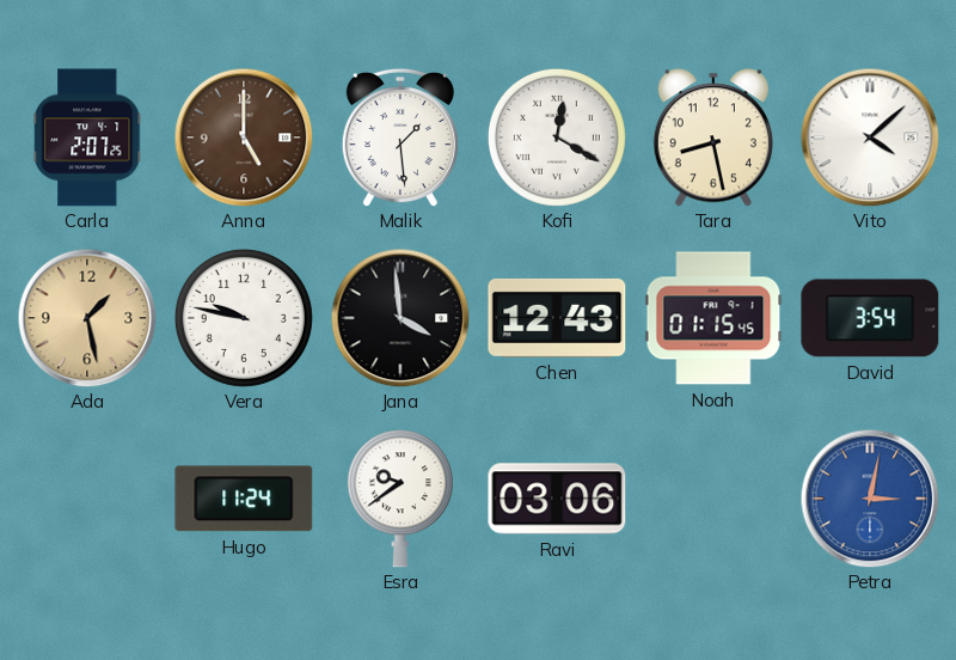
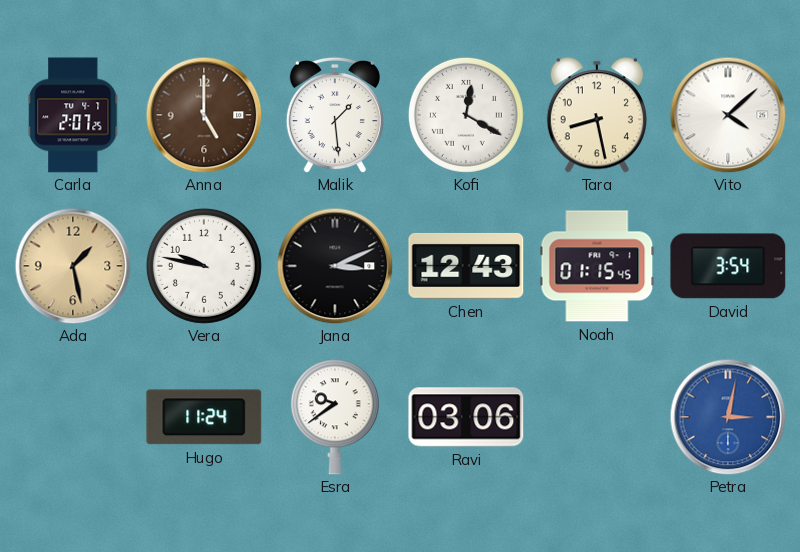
Jana: 3:59 -> 3:11
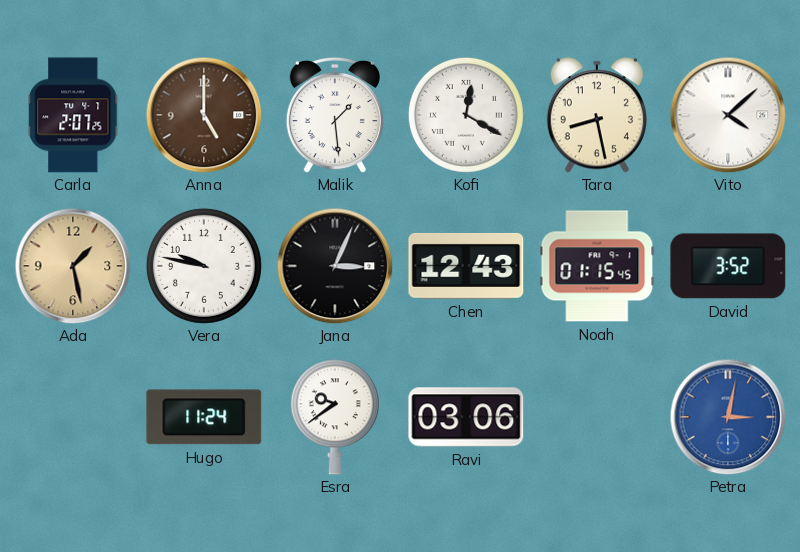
Jana: 3:11 -> 3:04
David: 3:54 -> 3:52
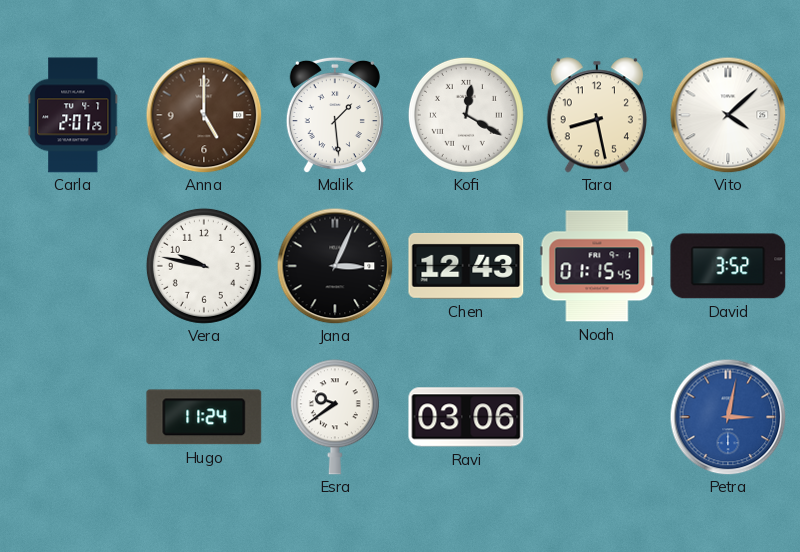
Ada: 1:28 -> none
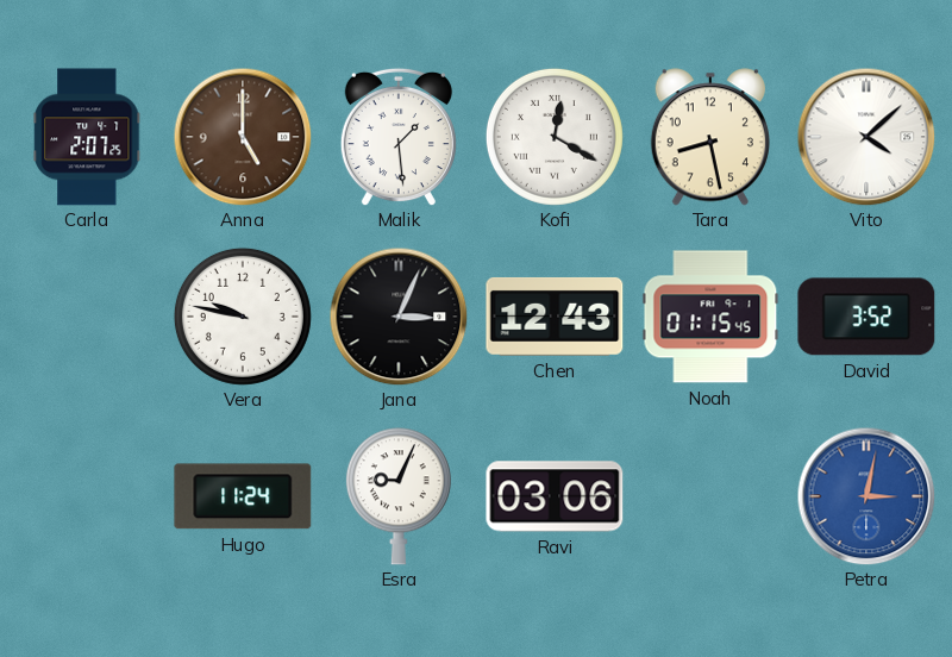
Esra: 9:39 -> 9:04
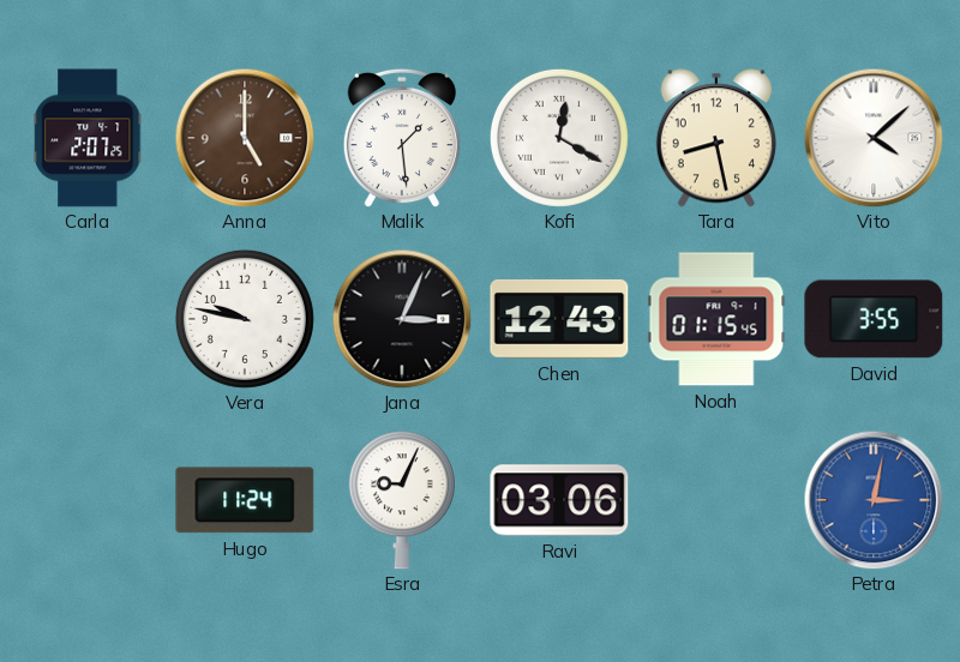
David: 3:52 -> 3:55
